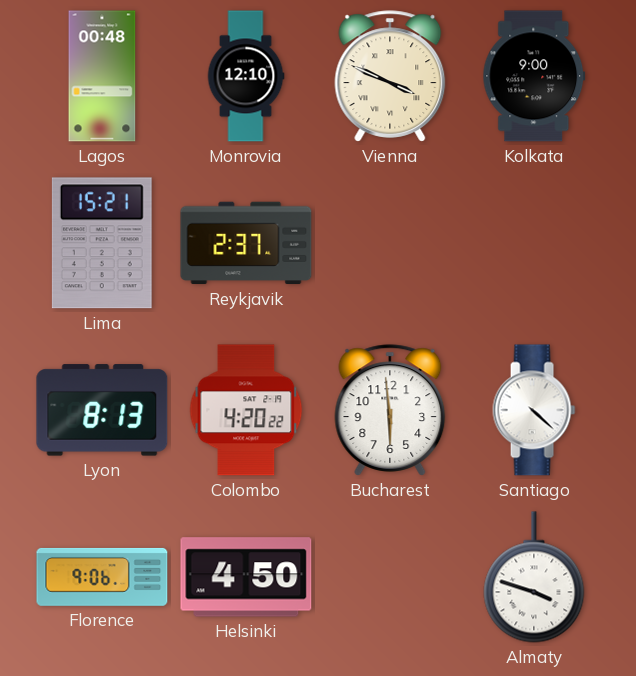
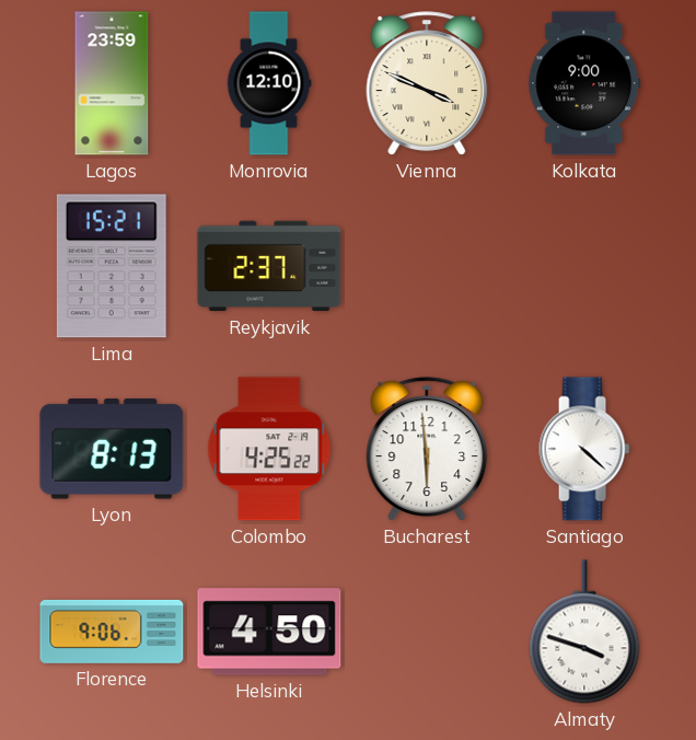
Lagos: 00:48 -> 23:59
Colombo: 4:20 -> 4:25
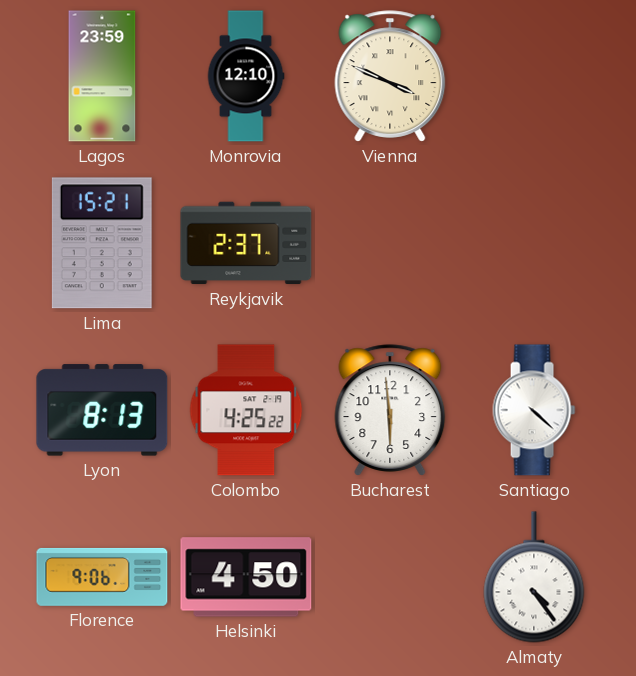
Kolkata: 9:00 -> none
Almaty: 3:48 -> 4:24
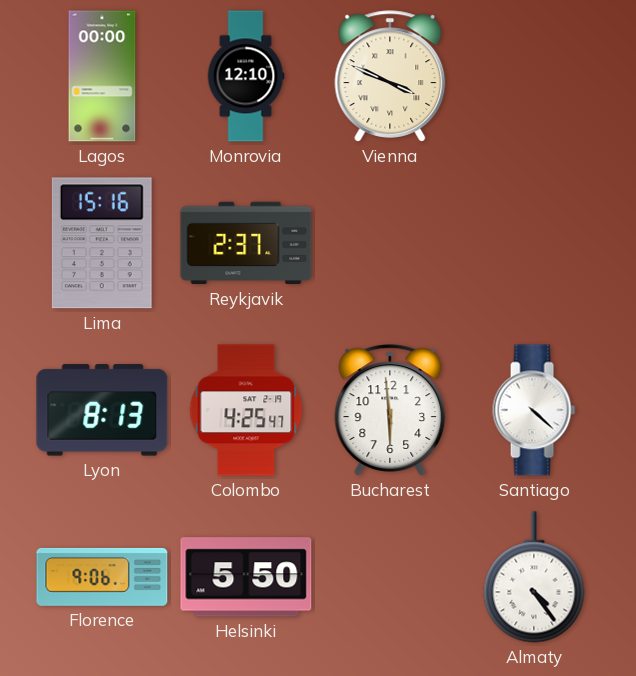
Lagos: 23:59 -> 00:00
Lima: 15:21 -> 15:16
Colombo: 4:25:22 -> 4:25:47
Helsinki: 4:50 -> 5:50
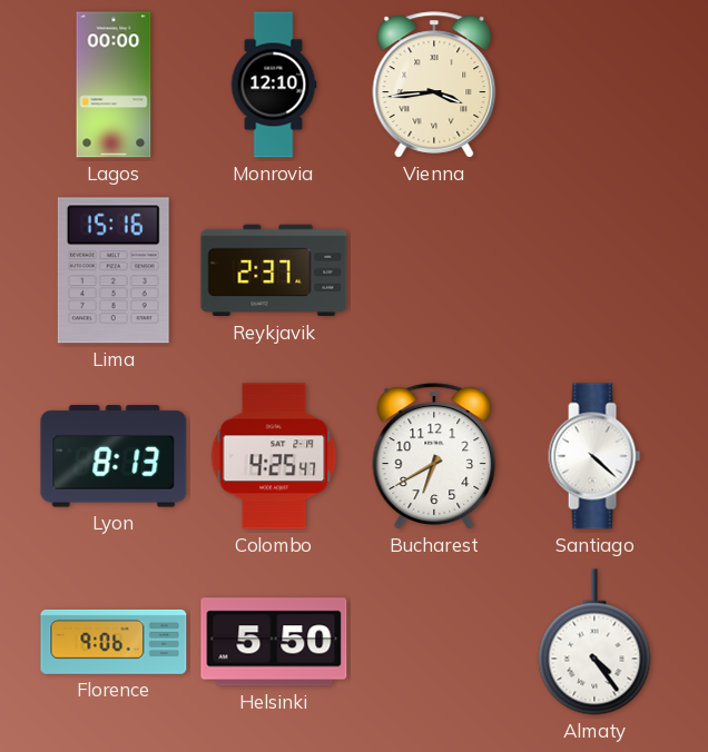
Vienna: 3:49 -> 3:44
Bucharest: 5:59 -> 6:40
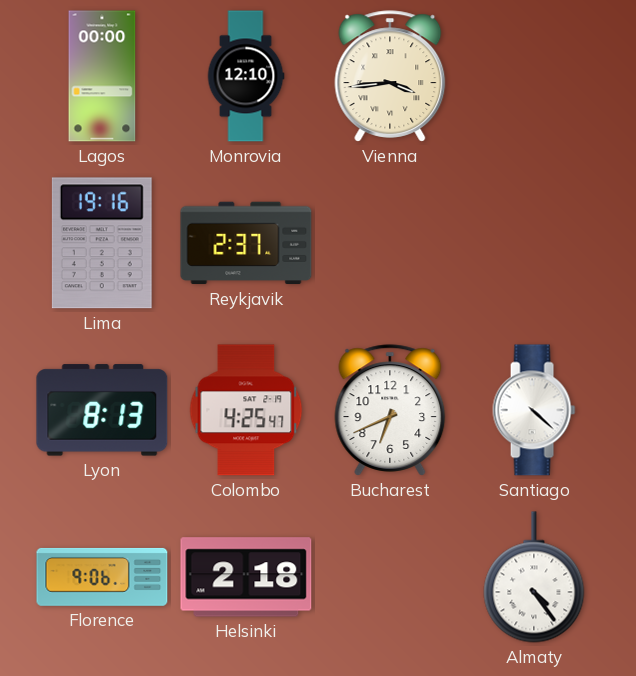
Lima: 15:16 -> 19:16
Bucharest: 6:40 -> 6:41
Helsinki: 5:50 -> 2:18
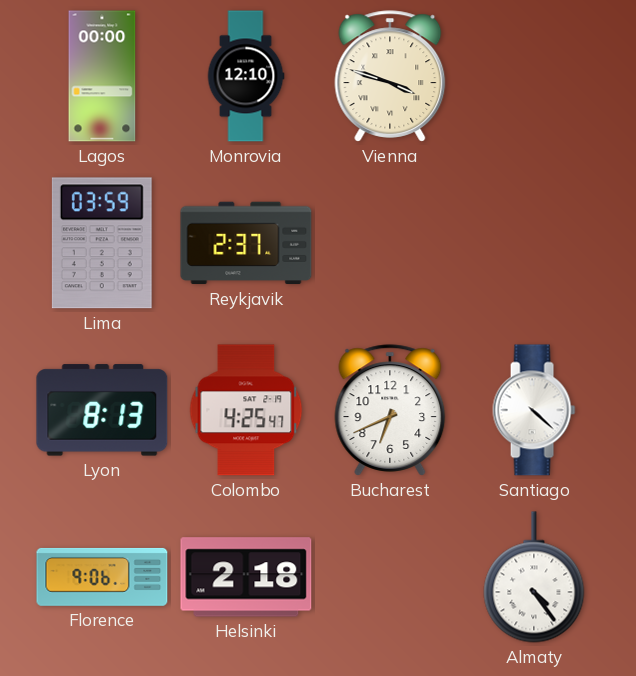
Vienna: 3:44 -> 3:48
Lima: 19:16 -> 03:59
